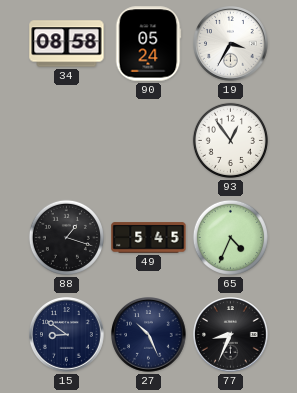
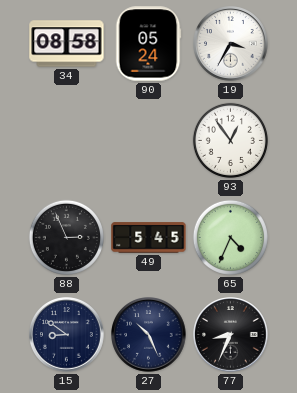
88: 1:18 -> 2:56
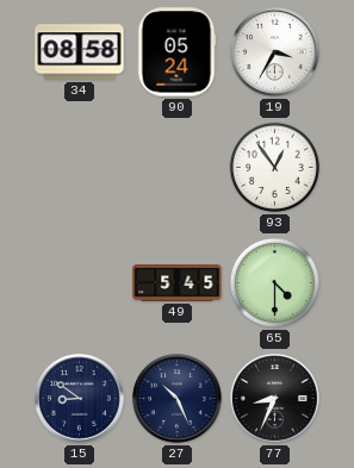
88: 2:56 -> none
65: 4:34 -> 4:30
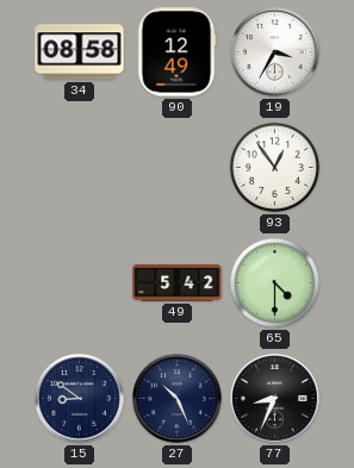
90: 05:24 -> 12:49
49: 5:45 -> 5:42
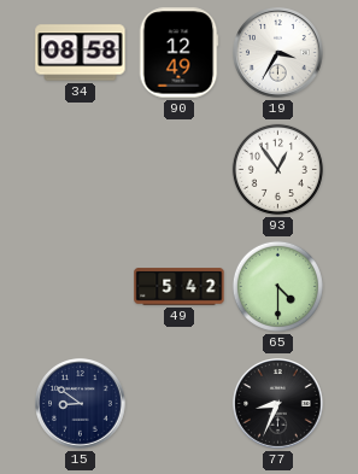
27: 10:26 -> none
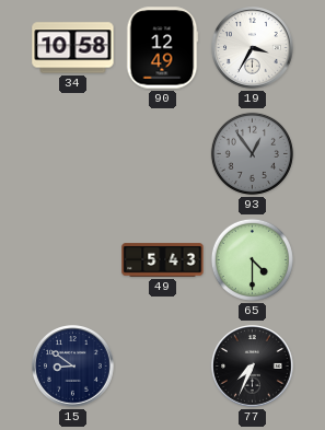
34: 08:58 -> 10:58
93 dial: white -> grey
49: 5:42 -> 5:43
77: 8:34 -> 7:34
